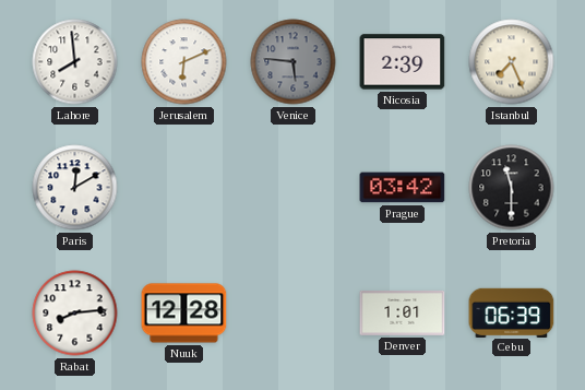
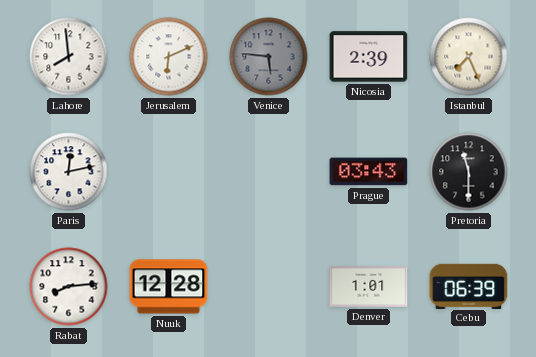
Paris: 12:10 -> 12:13
Prague: 03:42 -> 03:43
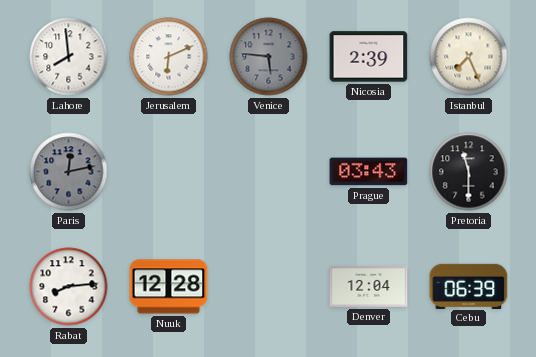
Paris dial: white -> grey
Denver: 1:01 -> 12:04
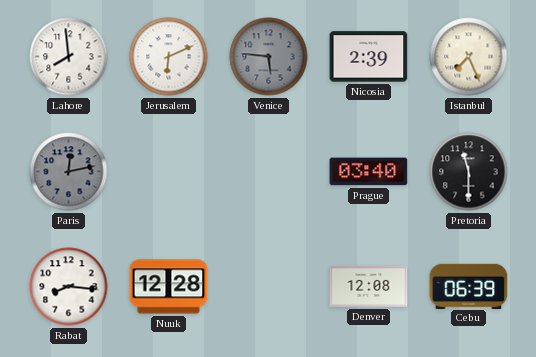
Prague: 03:43 -> 03:40
Rabat: 8:14 -> 8:16
Denver: 12:04 -> 12:08
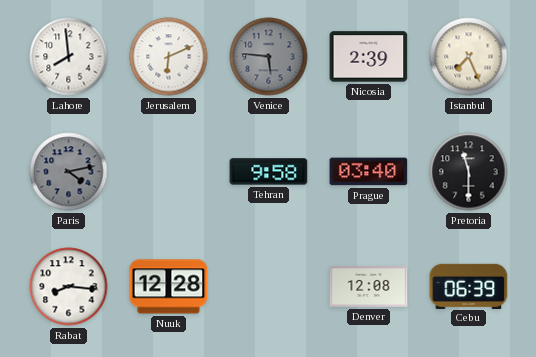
Paris: 12:13 -> 4:13
Tehran: none -> 9:58
